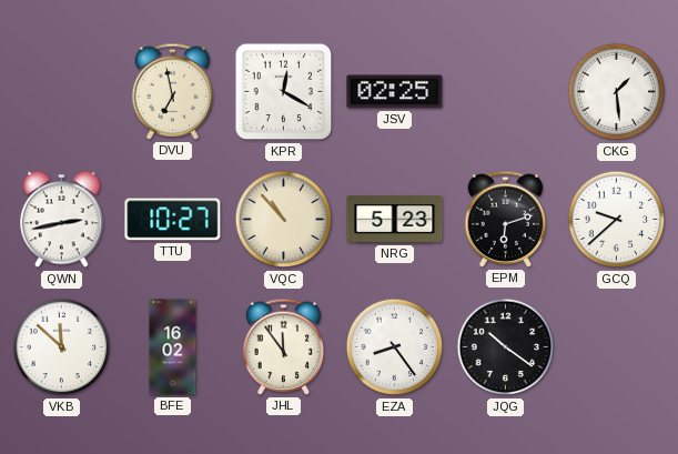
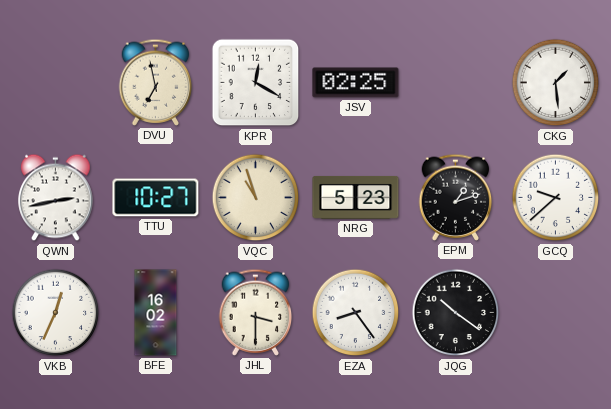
VQC: 10:53 -> 10:57
EPM: 6:12 -> 1:12
VKB: 11:52 -> 12:34
JHL: 11:54 -> 3:30
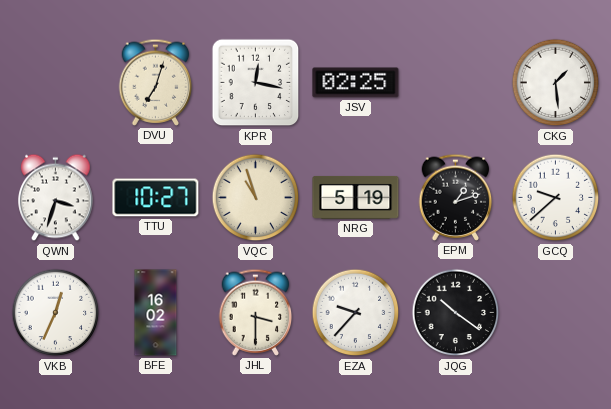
DVU: 6:58 -> 7:03
KPR: 12:20 -> 12:17
QWN: 2:43 -> 3:33
NRG: 5:23 -> 5:19
EZA: 8:24 -> 9:37
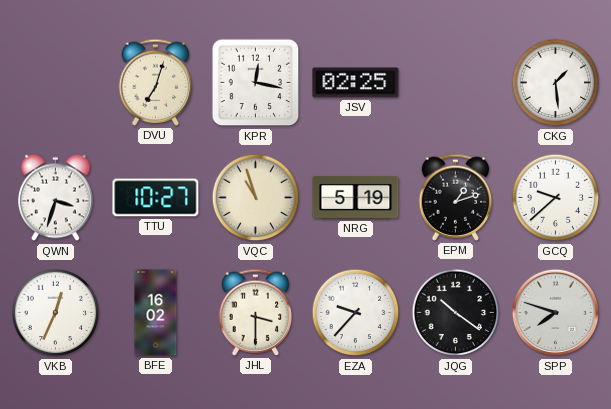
SPP: none -> 7:48
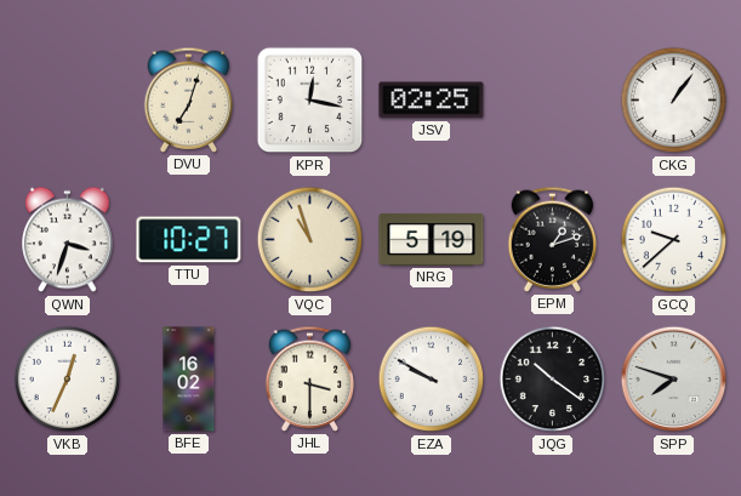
CKG: 1:29 -> 1:06
EZA: 9:37 -> 9:50
